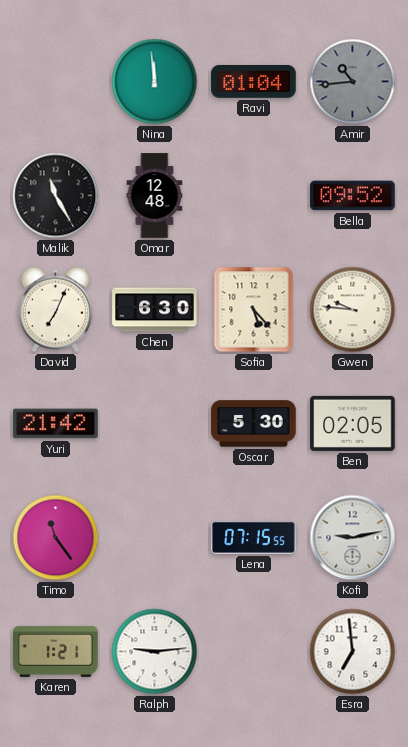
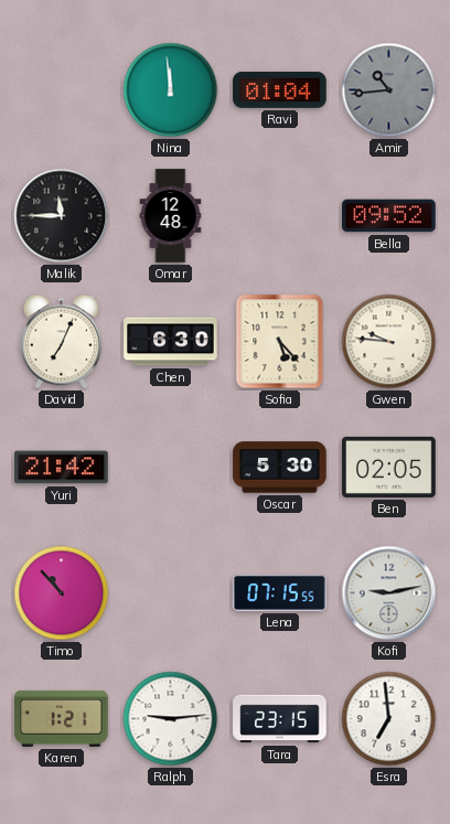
Malik: 11:25 -> 11:45
Timo: 11:24 -> 10:53
Tara: none -> 23:15
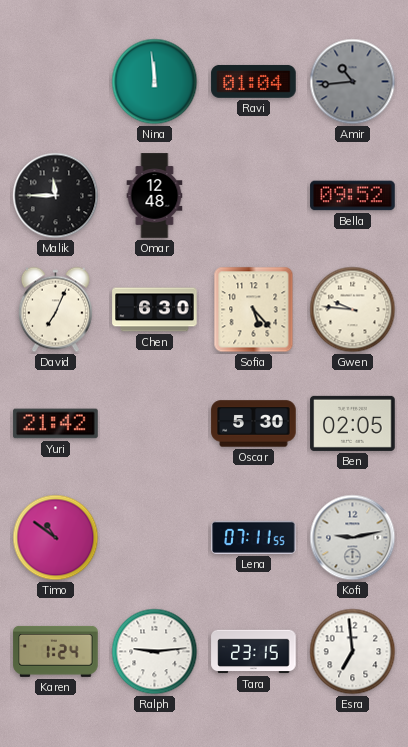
Timo: 10:53 -> 10:51
Lena: 07:15 -> 07:11
Karen: 1:21 -> 1:24
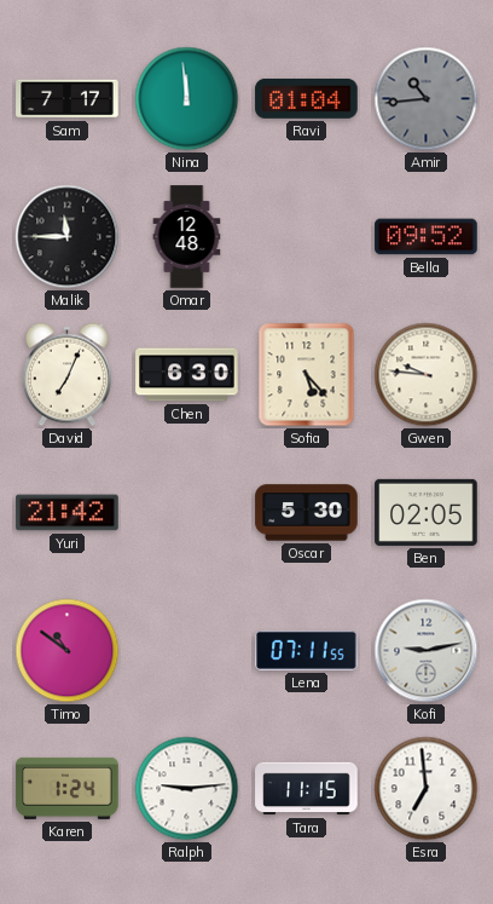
Sam: none -> 7:17
Tara: 23:15 -> 11:15
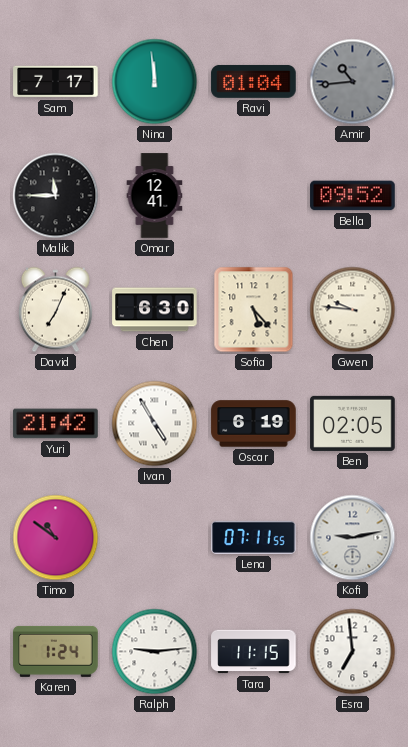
Omar: 12:48 -> 12:41
Ivan: none -> 4:55
Oscar: 5:30 -> 6:19
